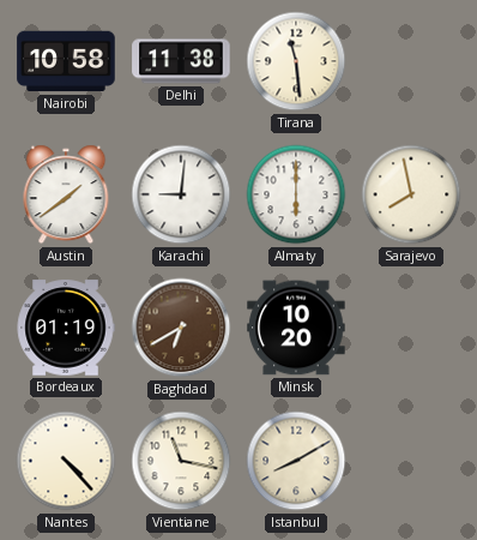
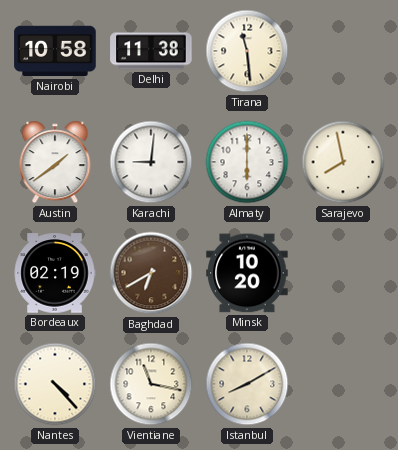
Bordeaux: 01:19 -> 02:19
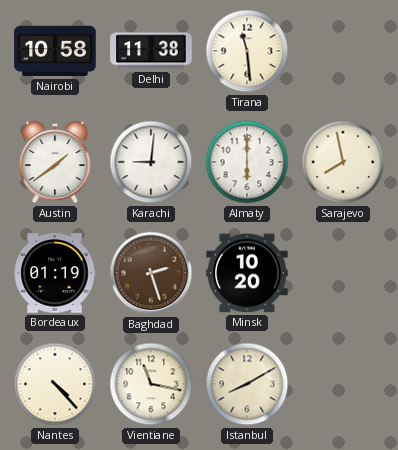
Bordeaux: 02:19 -> 01:19
Baghdad: 6:40 -> 2:27
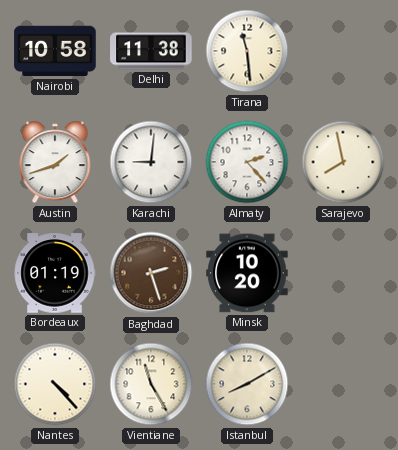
Austin: 1:39 -> 1:42
Almaty: 6:00 -> 2:23
Vientiane: 11:17 -> 11:25
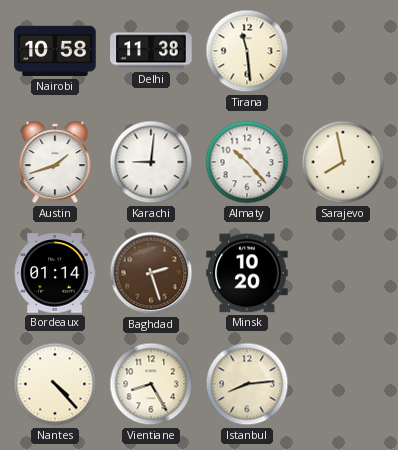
Almaty: 2:23 -> 10:23
Bordeaux: 01:19 -> 01:14
Vientiane: 11:25 -> 8:25
Istanbul: 8:10 -> 8:14
